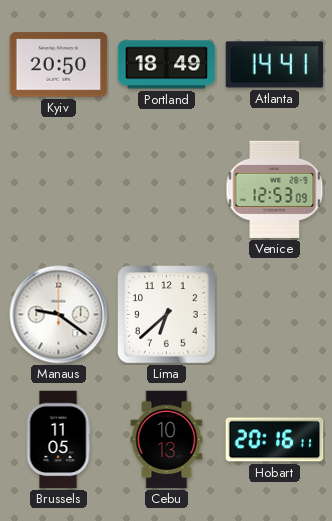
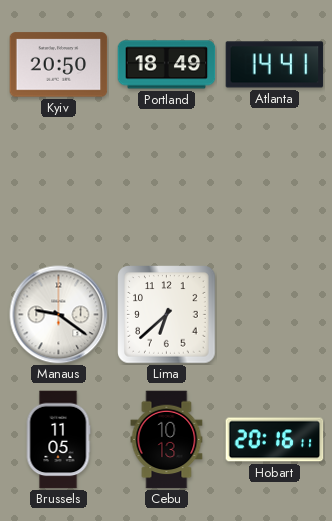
Venice: 12:53 -> none
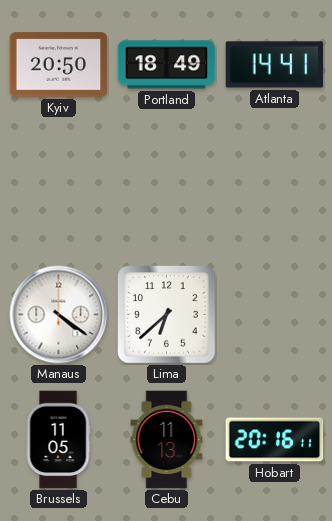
Manaus: 9:21 -> 4:21
Cebu: 10:13 -> 11:13
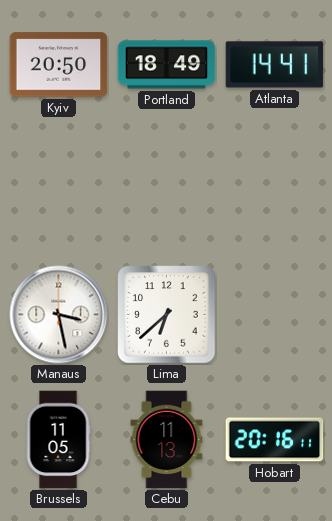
Manaus: 4:21 -> 3:28
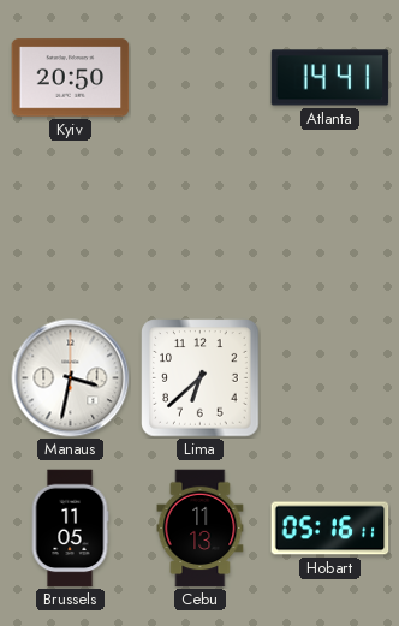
Portland: 18:49 -> none
Manaus: 3:28 -> 3:32
Hobart: 20:16 -> 05:16
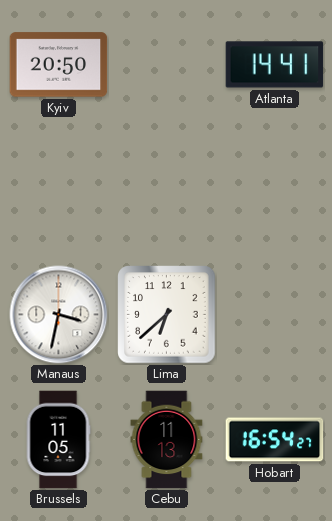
Hobart: 05:16 -> 16:54
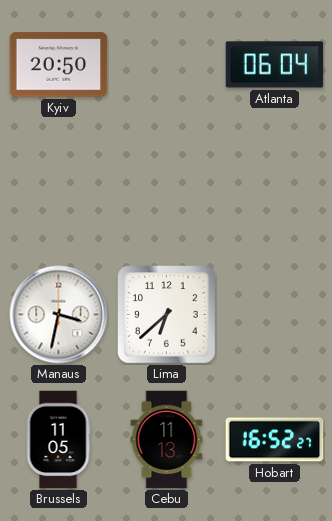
Atlanta: 14:41 -> 06:04
Hobart: 16:54 -> 16:52
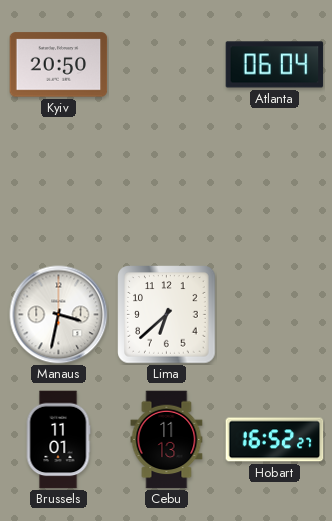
Brussels: 11:05 -> 11:01
